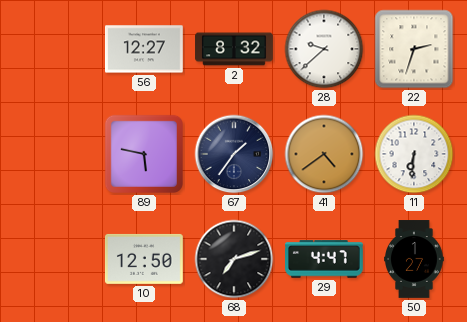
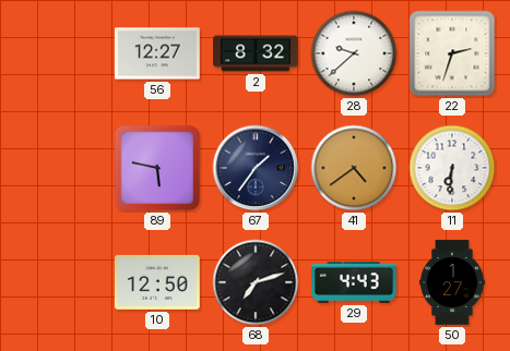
29: 4:47 -> 4:43
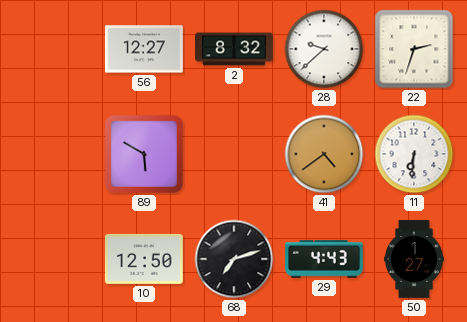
89: 5:47 -> 5:50
67: 1:36 -> none
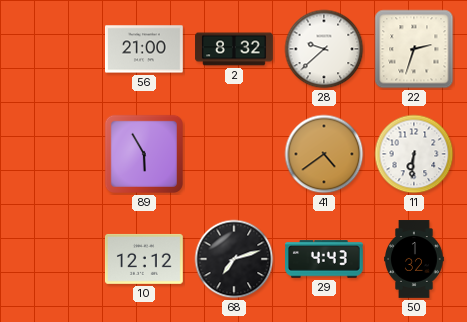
56: 12:27 -> 21:00
89: 5:50 -> 5:55
10: 12:50 -> 12:12
50: 1:27 -> 1:32
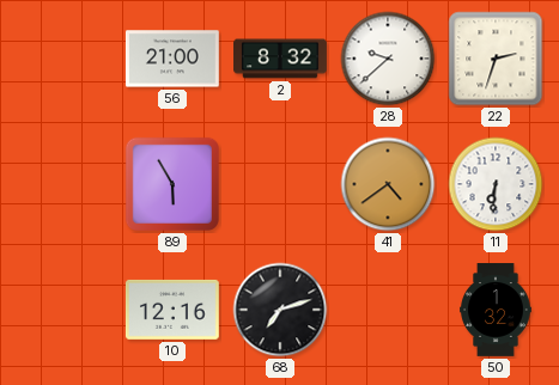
10: 12:12 -> 12:16
29: 4:43 -> none
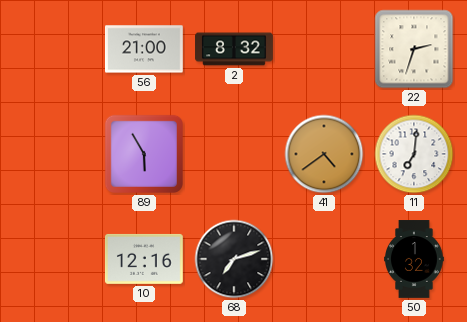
28: 9:38 -> none
11: 6:31 -> 7:01
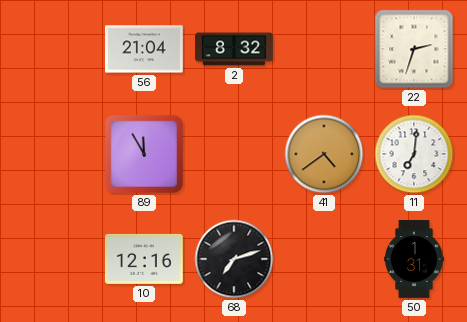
56: 21:00 -> 21:04
89: 5:55 -> 11:55
50: 1:32 -> 1:31
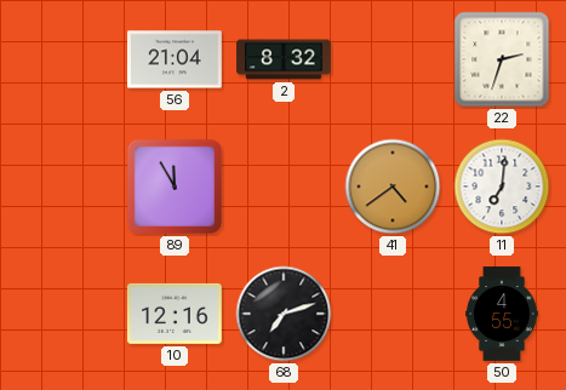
50: 1:31 -> 4:55
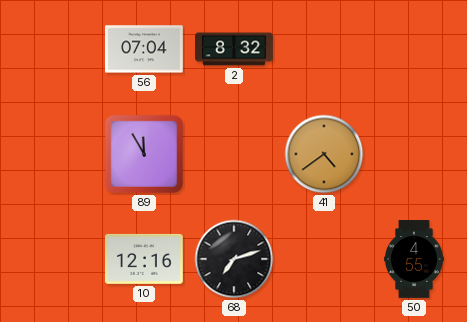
56: 21:04 -> 07:04
22: 2:33 -> none
11: 7:01 -> none
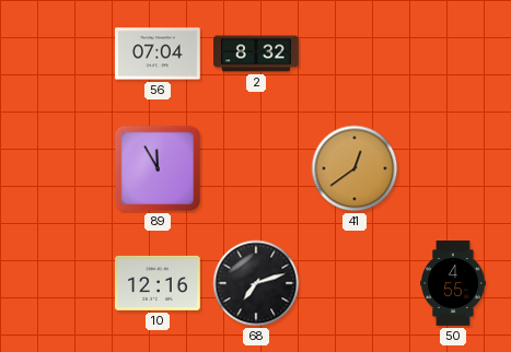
41: 4:39 -> 12:39
